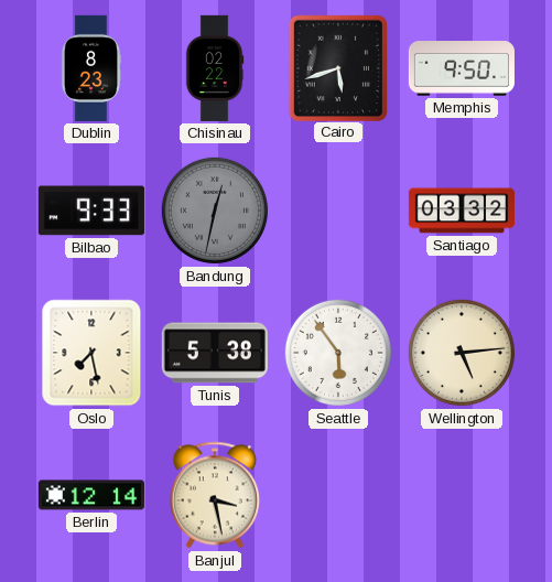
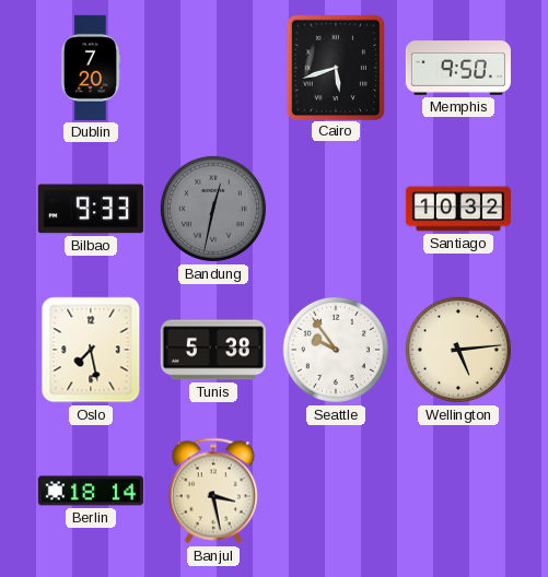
Dublin: 8:23 -> 7:20
Chisinau: 02:22 -> none
Santiago: 03:32 -> 10:32
Seattle: 5:54 -> 9:54
Berlin: 12:14 -> 18:14
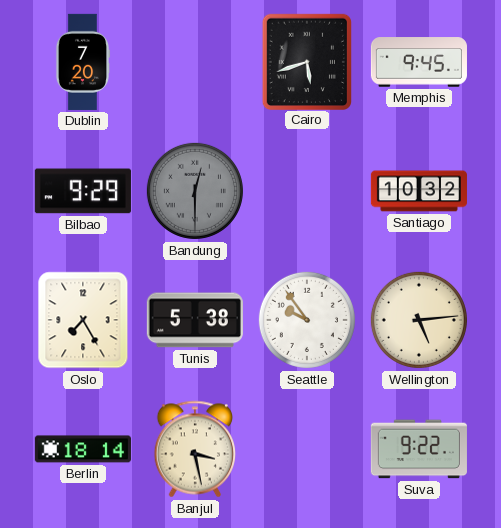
Memphis: 9:50 -> 9:45
Bilbao: 9:33 -> 9:29
Bandung: 12:32 -> 12:30
Oslo: 7:28 -> 7:25
Suva: none -> 9:22
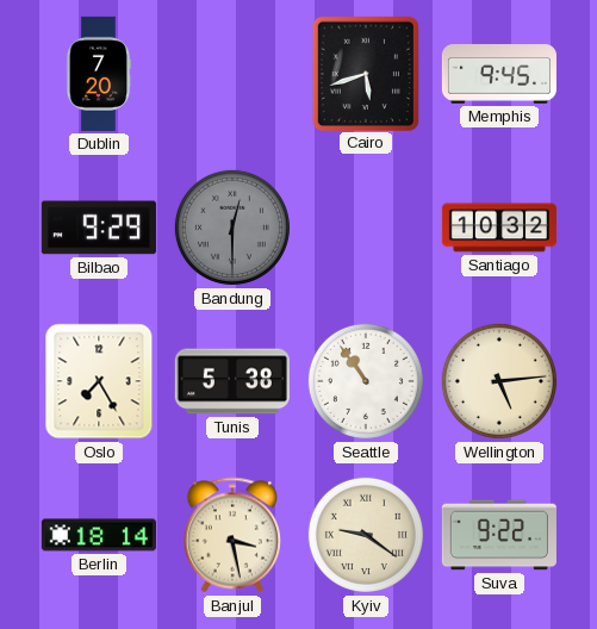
Seattle: 9:54 -> 10:54
Kyiv: none -> 9:21
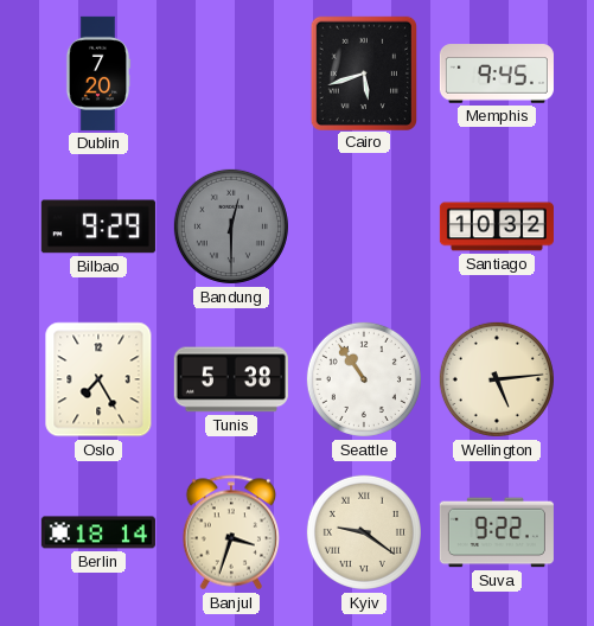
Banjul: 3:28 -> 3:33
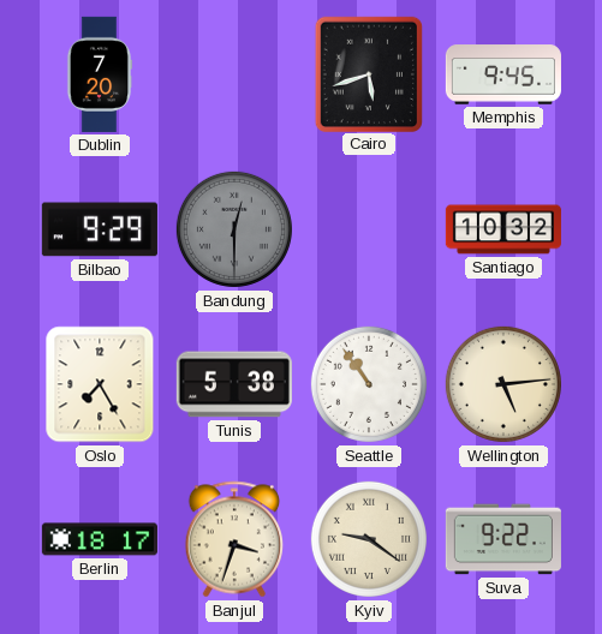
Berlin: 18:14 -> 18:17
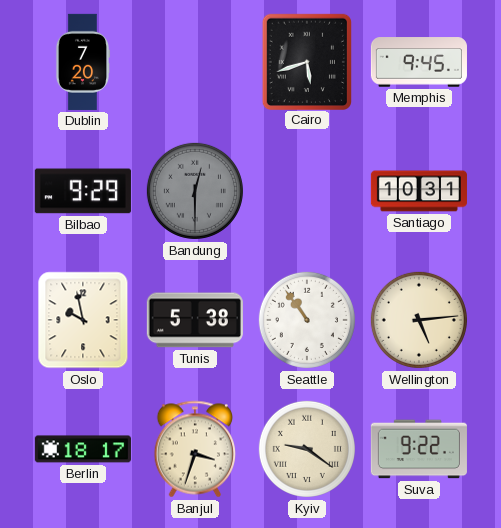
Santiago: 10:32 -> 10:31
Oslo: 7:25 -> 9:58
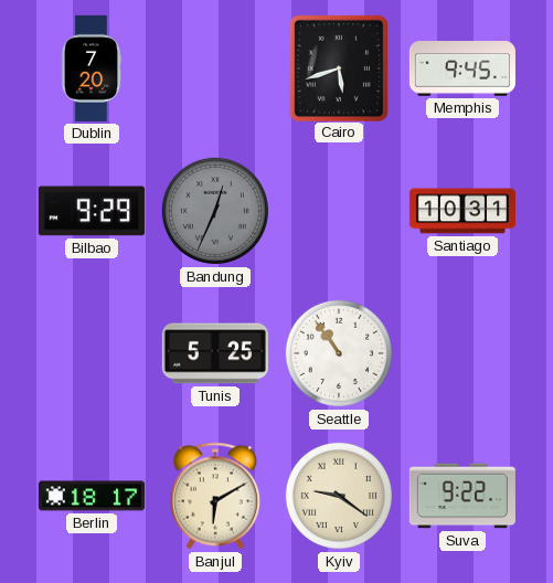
Bandung: 12:30 -> 12:34
Oslo: 9:58 -> none
Tunis: 5:38 -> 5:25
Wellington: 5:14 -> none
Banjul: 3:33 -> 6:10
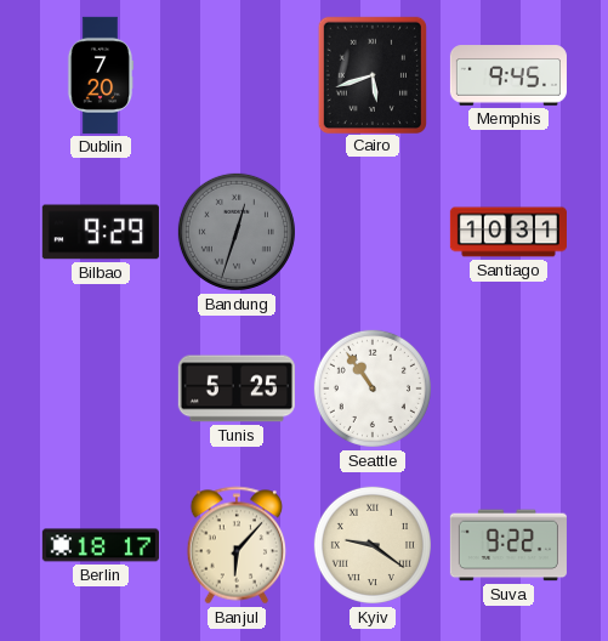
Bandung: 12:34 -> 12:33
Banjul: 6:10 -> 6:07
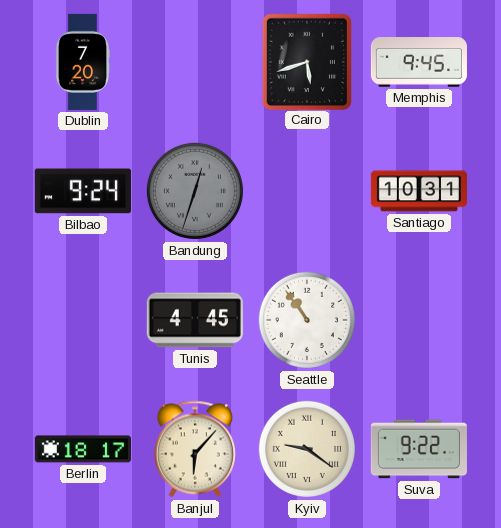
Bilbao: 9:29 -> 9:24
Tunis: 5:25 -> 4:45
